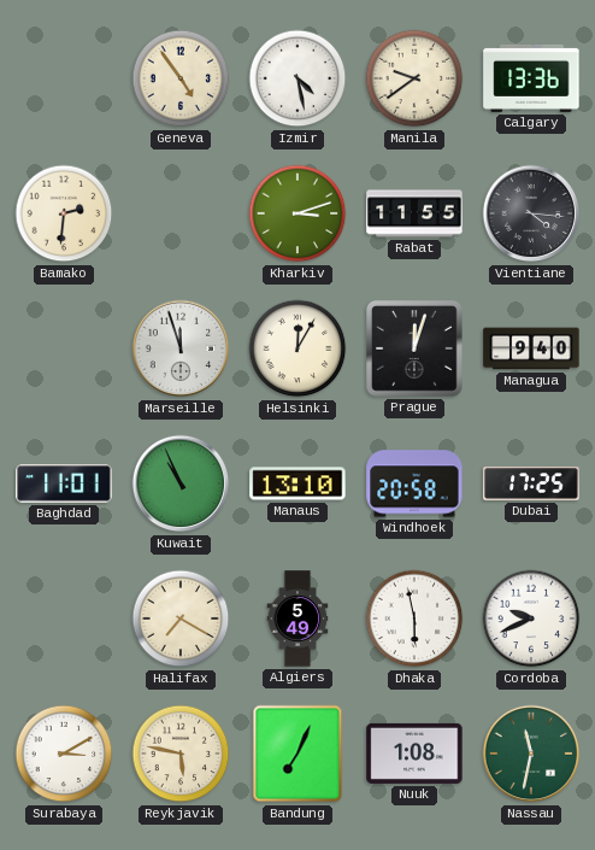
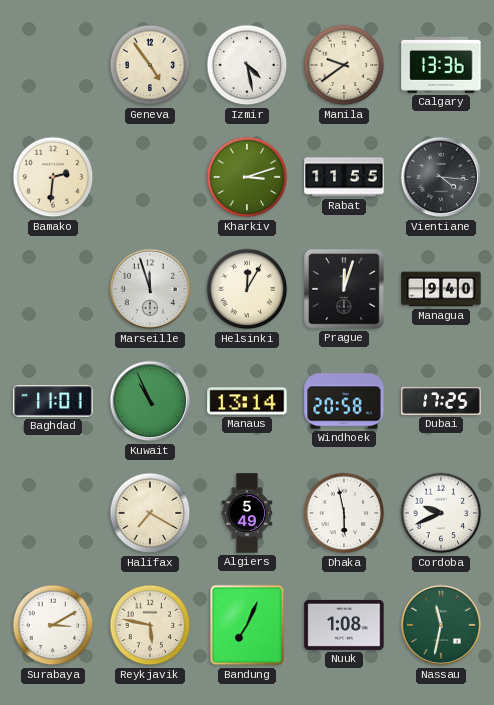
Manaus: 13:10 -> 13:14
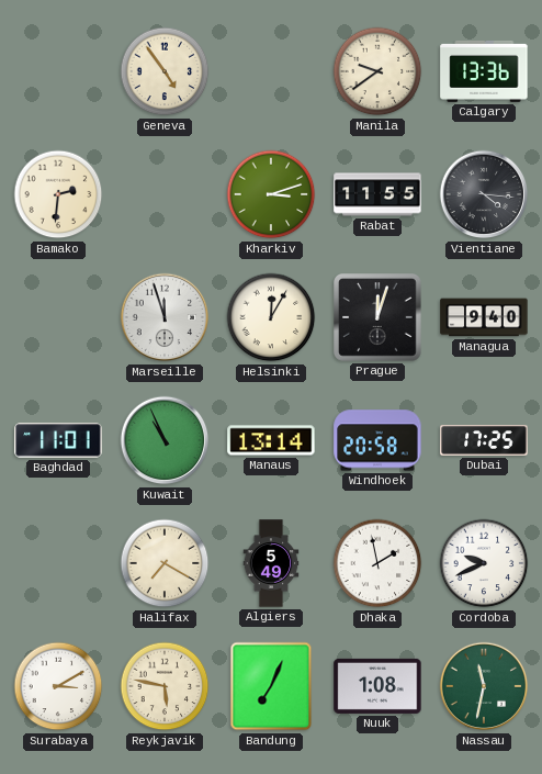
Izmir: 4:28 -> none
Dhaka: 5:58 -> 1:58
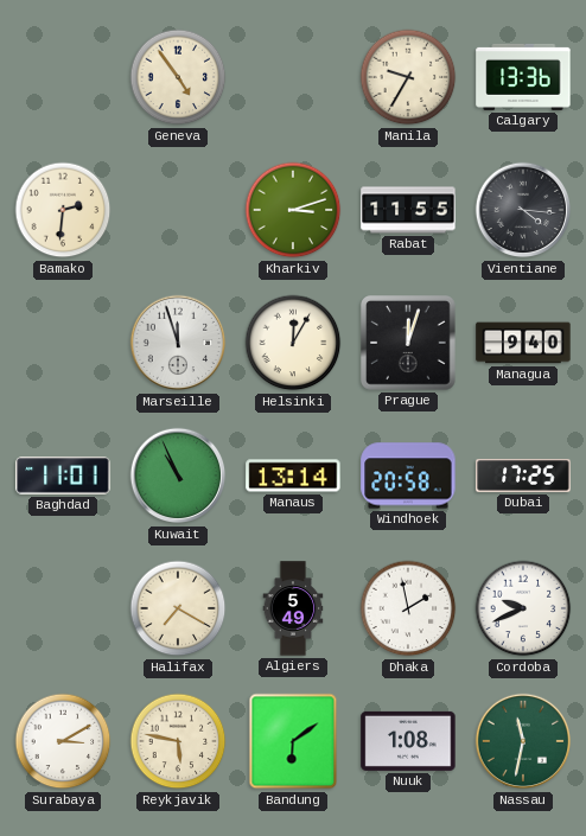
Manila: 9:39 -> 9:35
Bandung: 7:04 -> 6:09
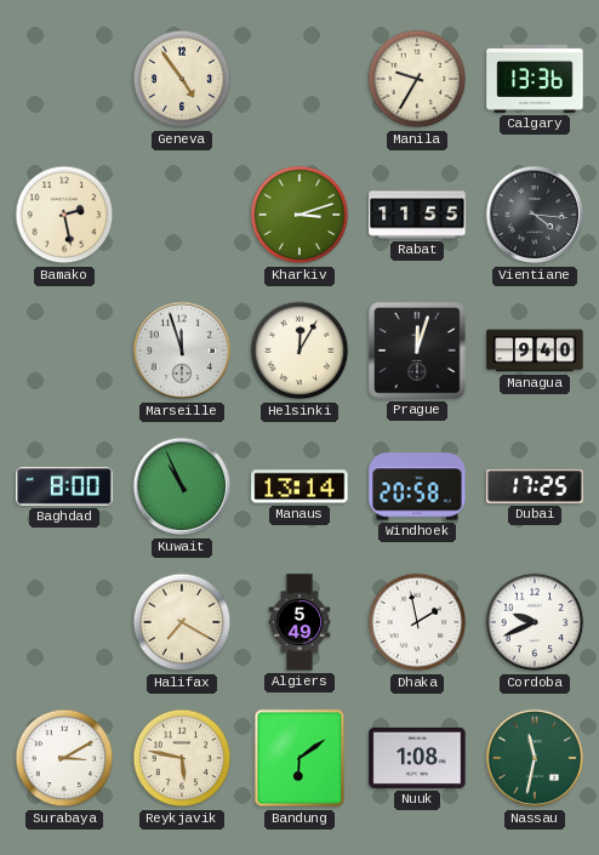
Bamako: 2:31 -> 2:28
Baghdad: 11:01 -> 8:00
